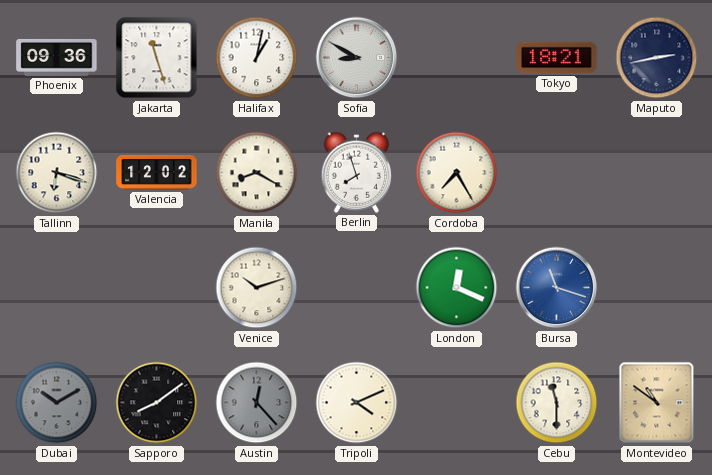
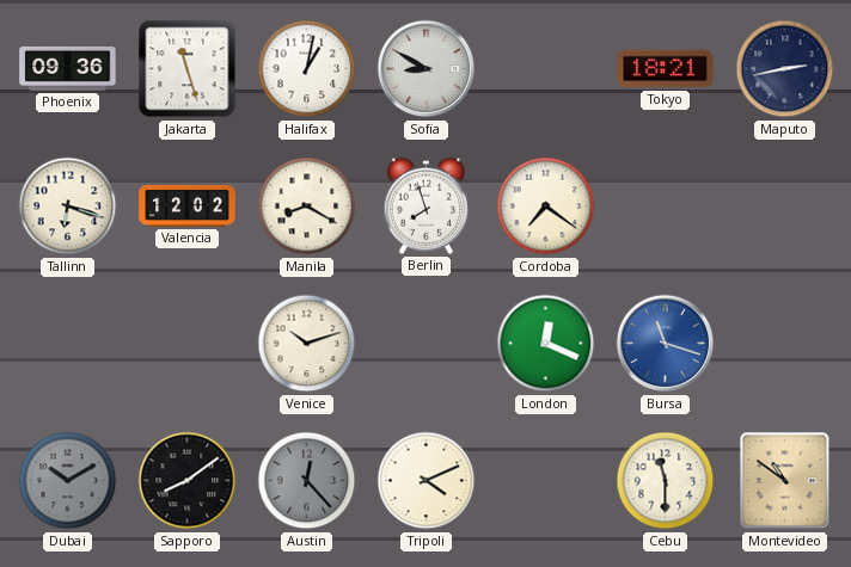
Cordoba: 7:25 -> 7:21
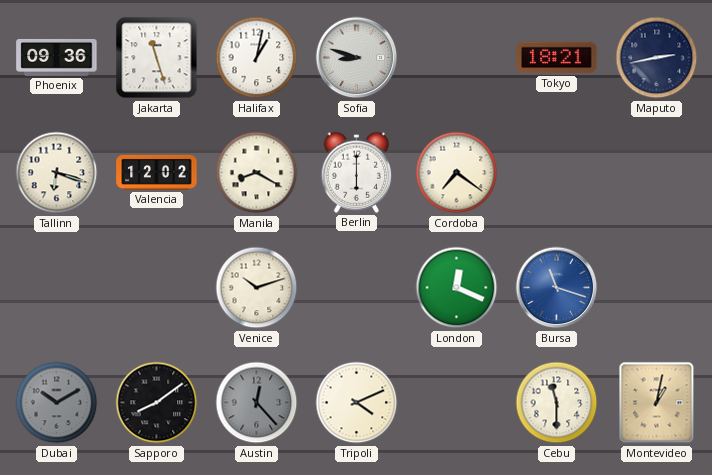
Sofia: 8:50 -> 8:48
Berlin: 7:57 -> 6:00
Montevideo: 10:51 -> 1:02
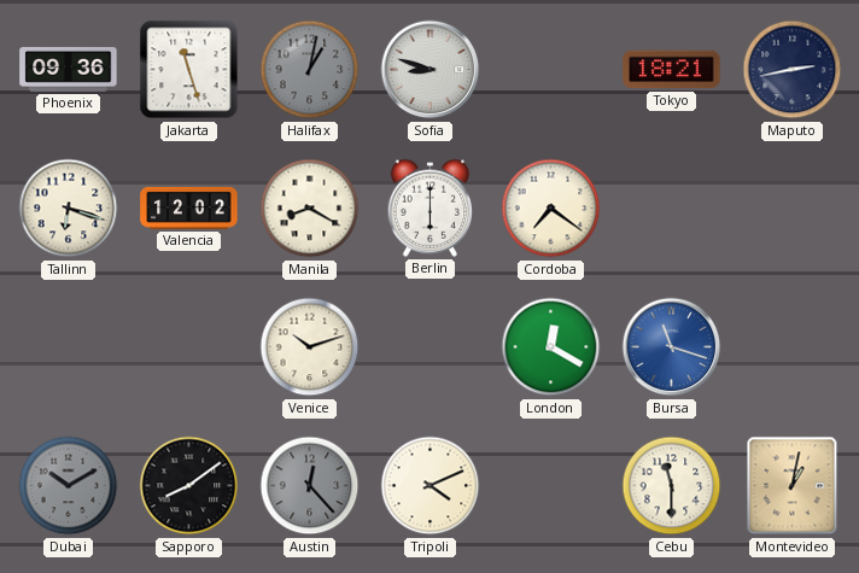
Halifax dial: white -> grey
London: 12:19 -> 12:20
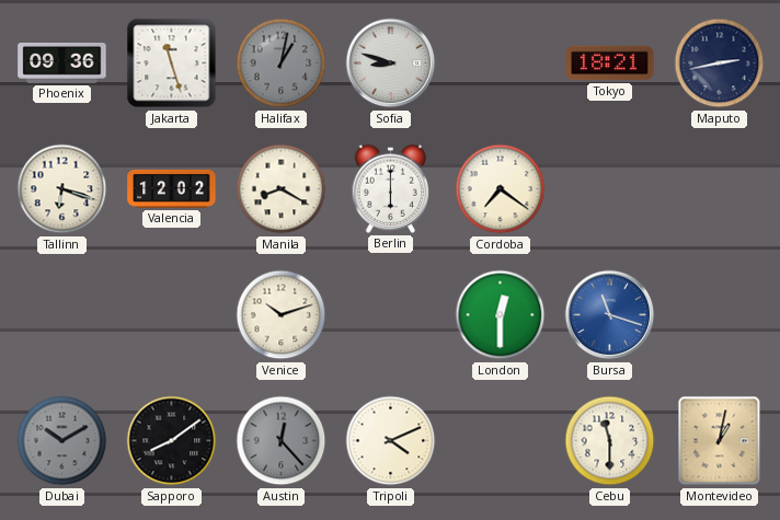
London: 12:20 -> 12:30
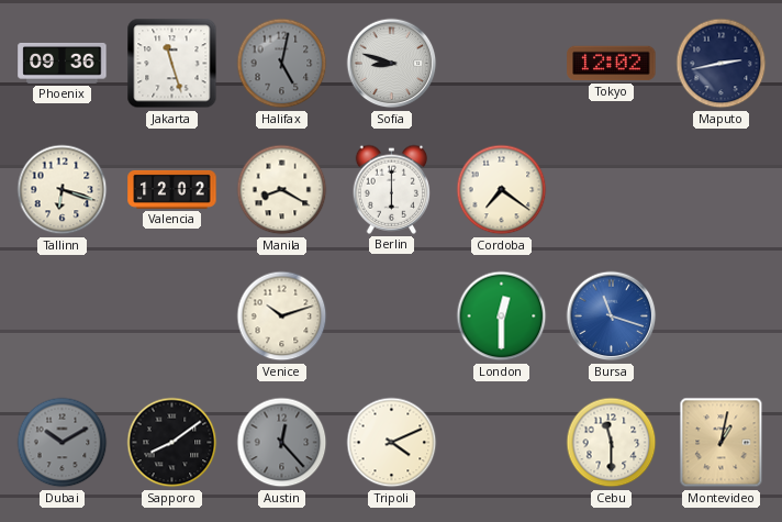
Halifax: 1:02 -> 5:02
Tokyo: 18:21 -> 12:02
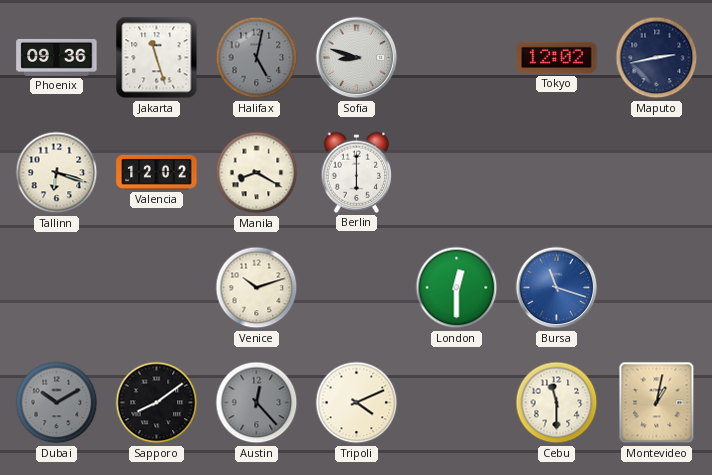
Cordoba: 7:21 -> none
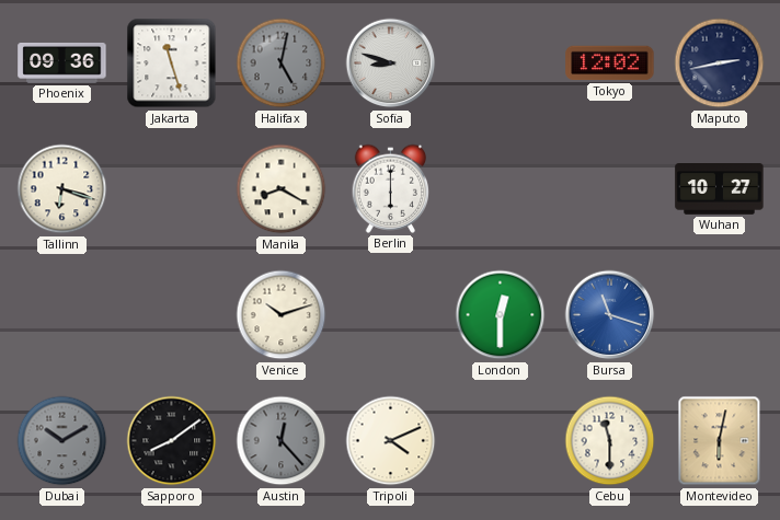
Valencia: 12:02 -> none
Wuhan: none -> 10:27
Montevideo: 1:02 -> 6:02
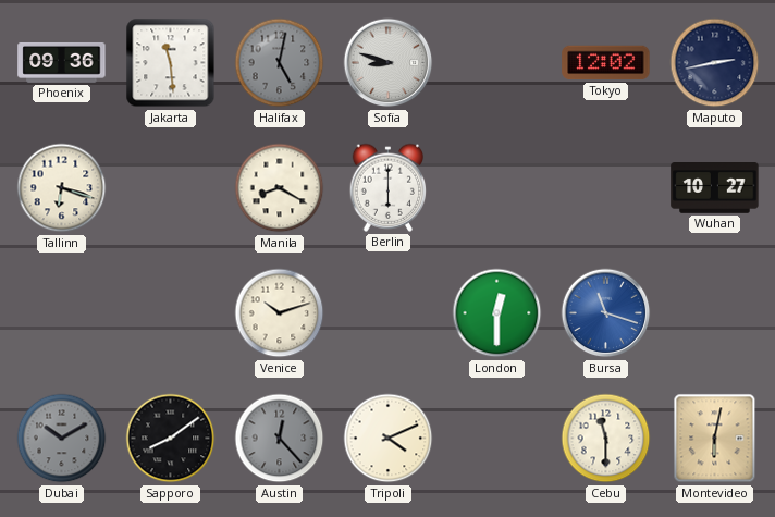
Jakarta: 11:27 -> 11:29
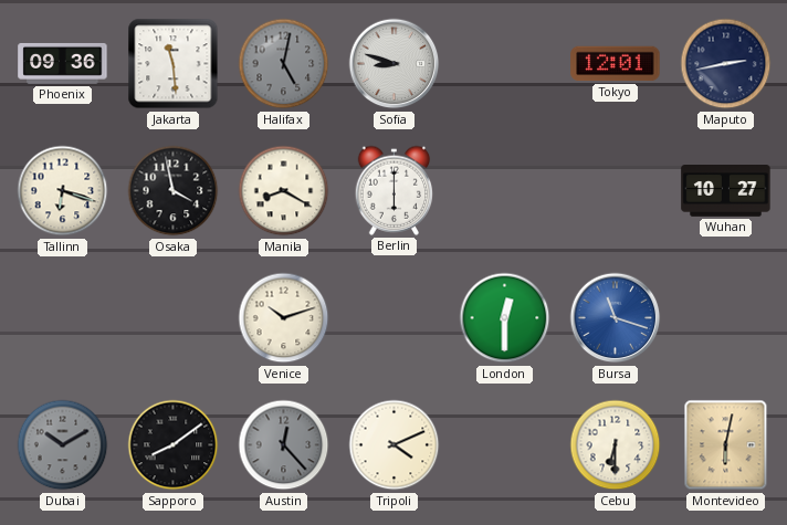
Tokyo: 12:02 -> 12:01
Osaka: none -> 3:58
Cebu: 11:30 -> 6:30
